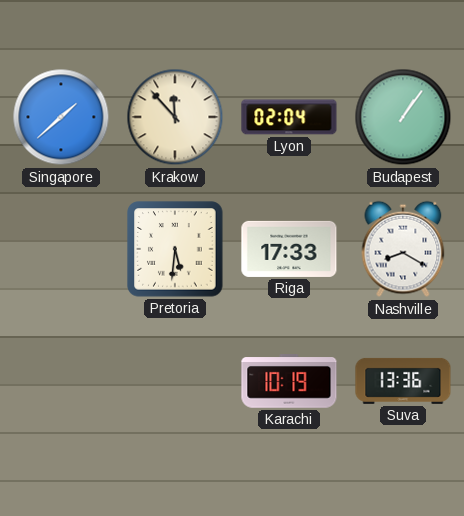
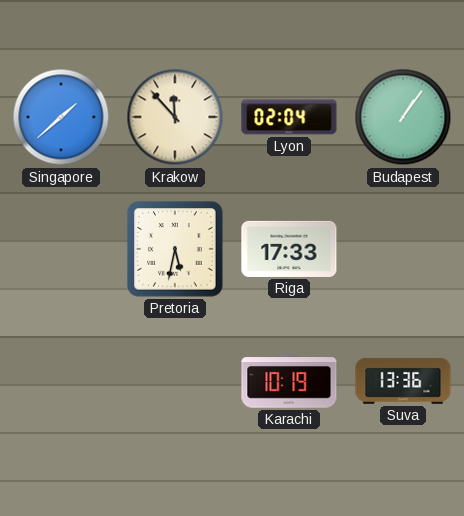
Pretoria: 5:31 -> 5:32
Nashville: 8:20 -> none
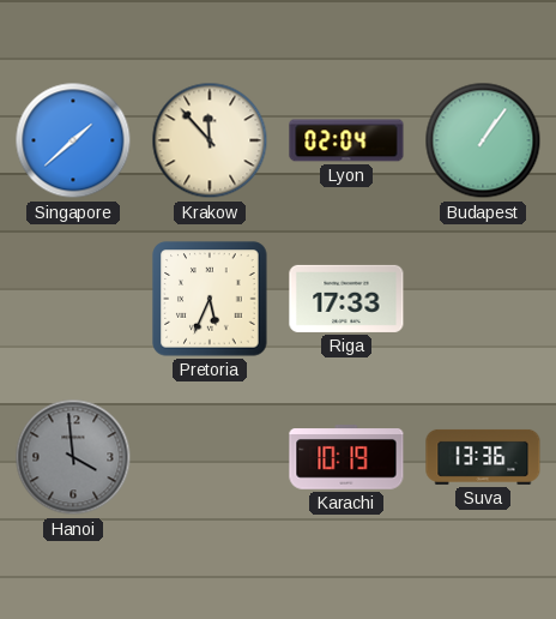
Pretoria: 5:32 -> 5:34
Hanoi: none -> 3:59
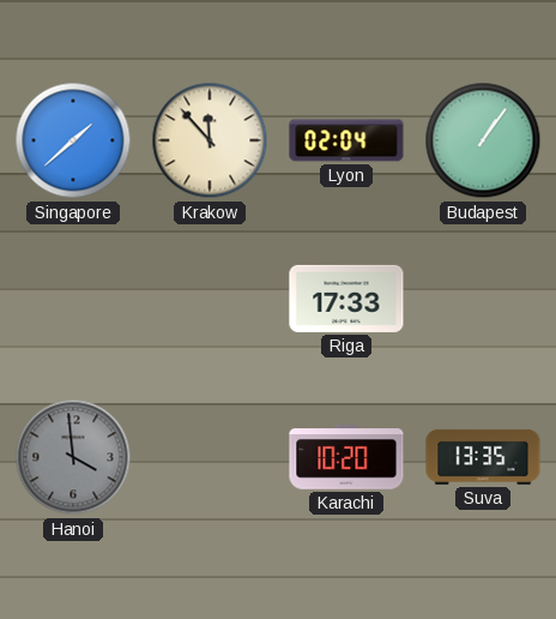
Pretoria: 5:34 -> none
Karachi: 10:19 -> 10:20
Suva: 13:36 -> 13:35
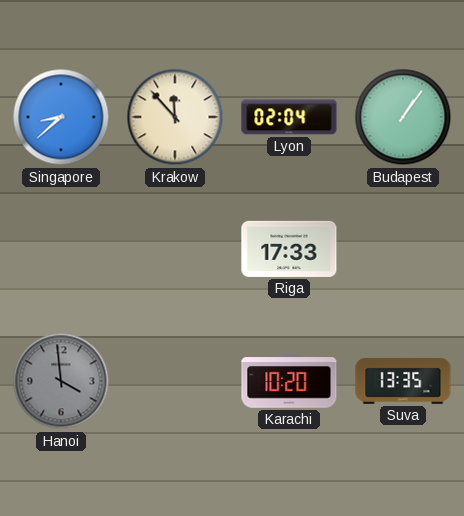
Singapore: 1:38 -> 8:38
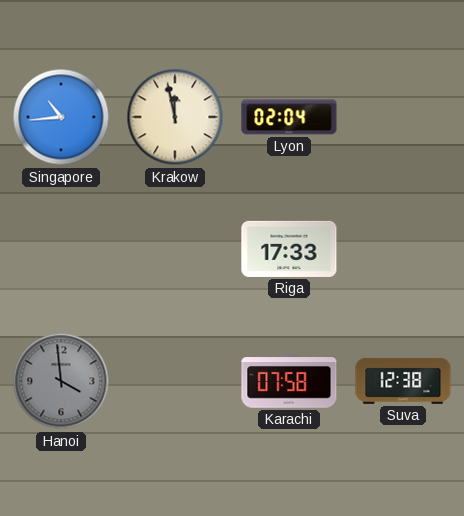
Singapore: 8:38 -> 10:44
Krakow: 11:53 -> 11:58
Budapest: 1:06 -> none
Karachi: 10:20 -> 07:58
Suva: 13:35 -> 12:38
